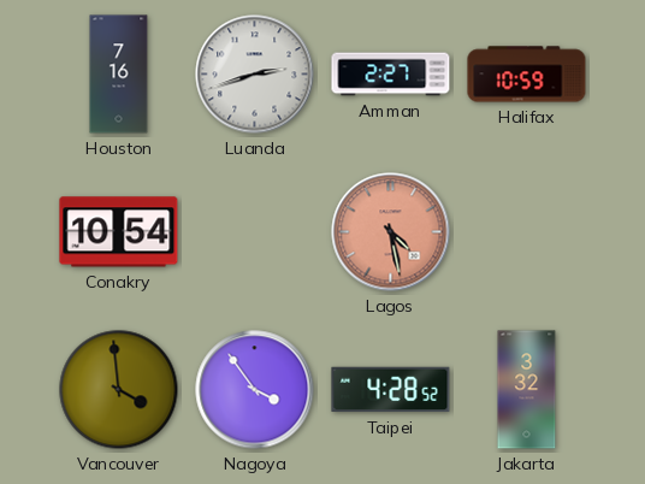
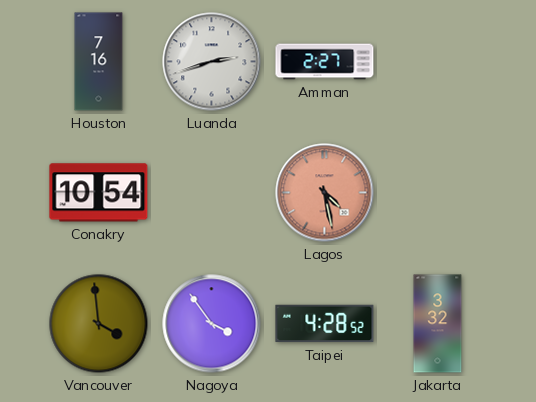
Halifax: 10:59 -> none
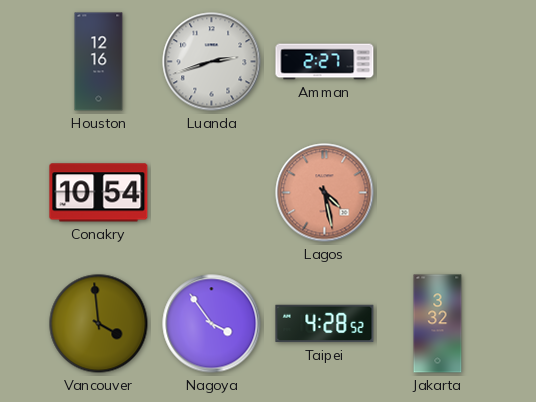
Houston: 7:16 -> 12:16
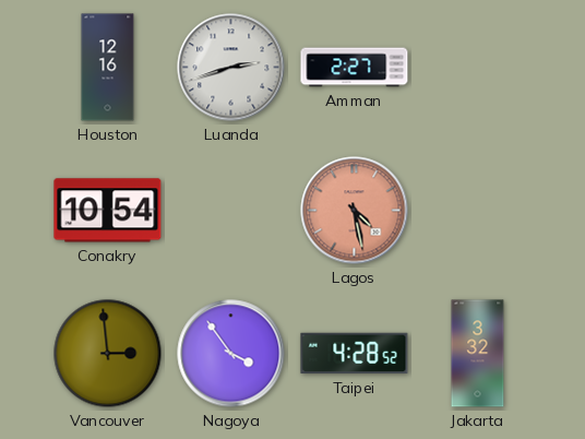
Vancouver: 3:59 -> 2:59
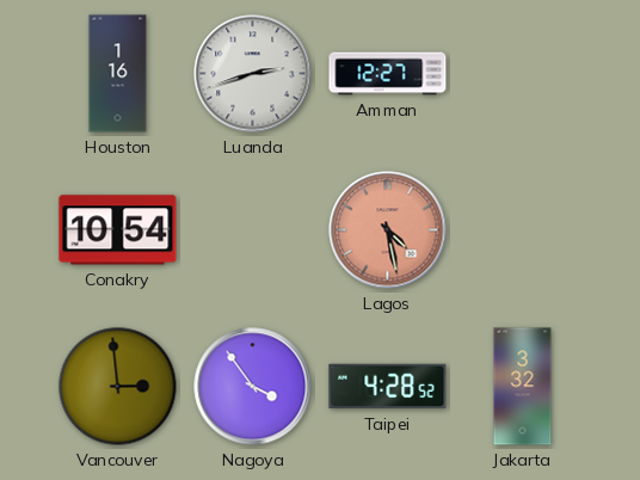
Houston: 12:16 -> 1:16
Amman: 2:27 -> 12:27
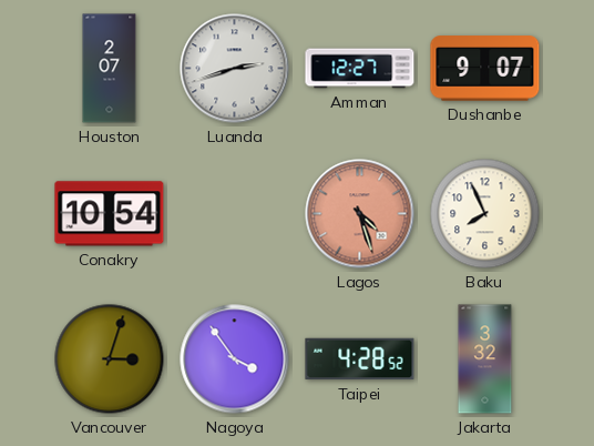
Houston: 1:16 -> 2:07
Dushanbe: none -> 9:07
Lagos: 4:28 -> 4:27
Baku: none -> 7:56
Vancouver: 2:59 -> 3:03
